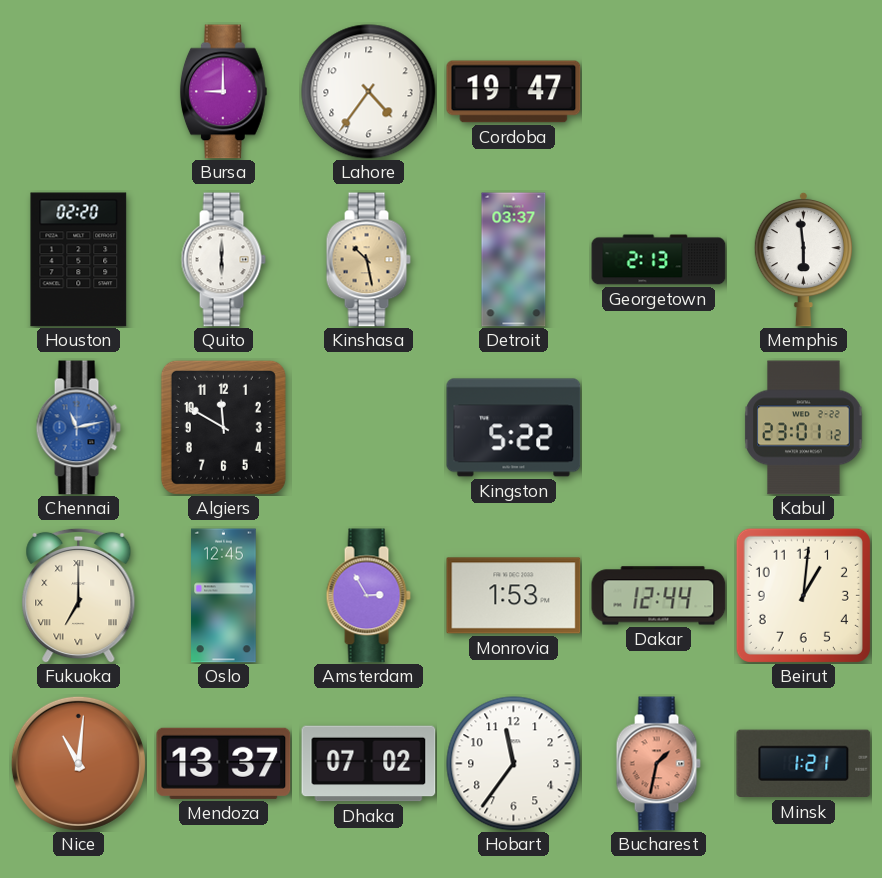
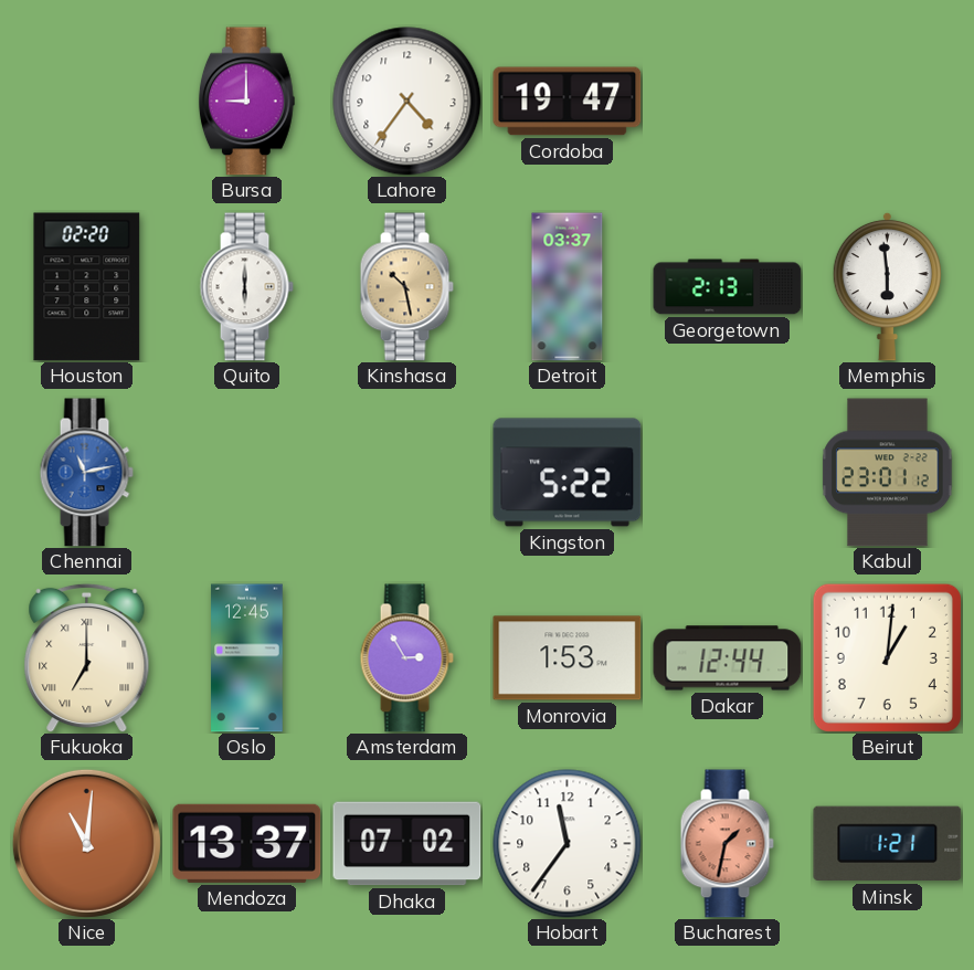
Algiers: 11:50 -> none
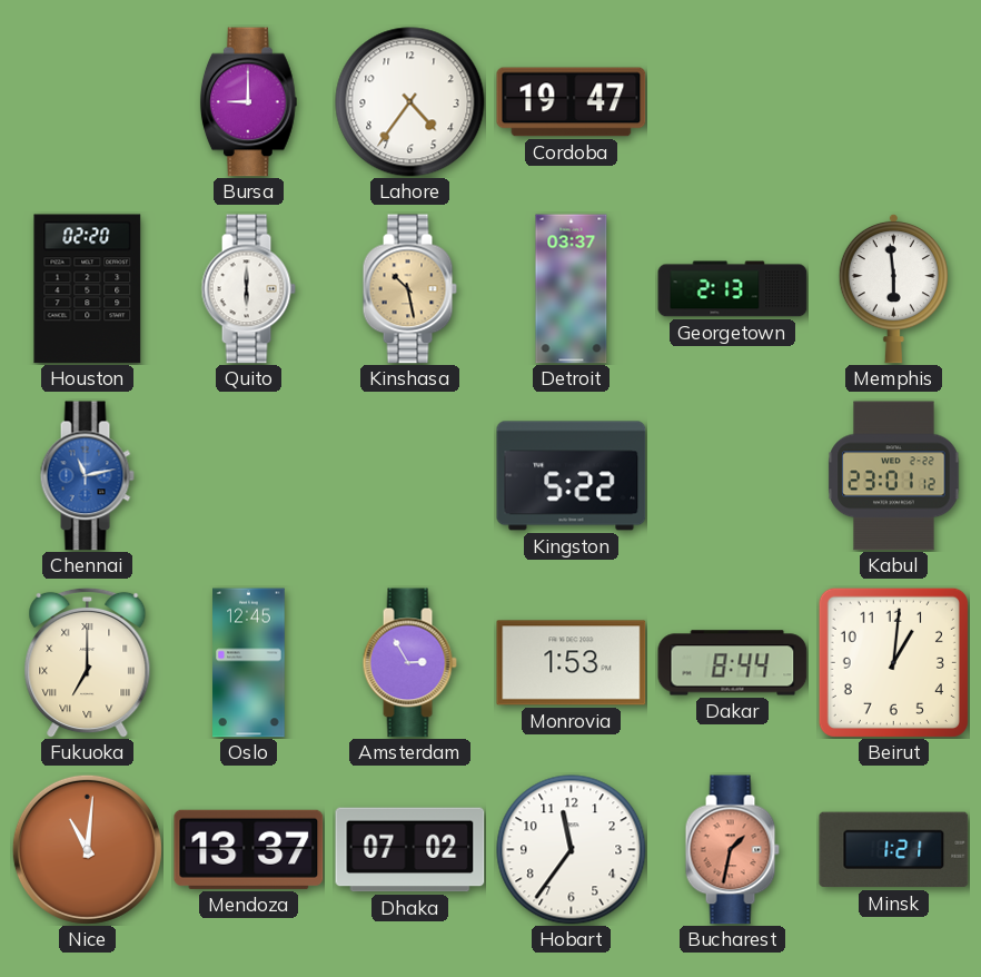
Dakar: 12:44 -> 8:44
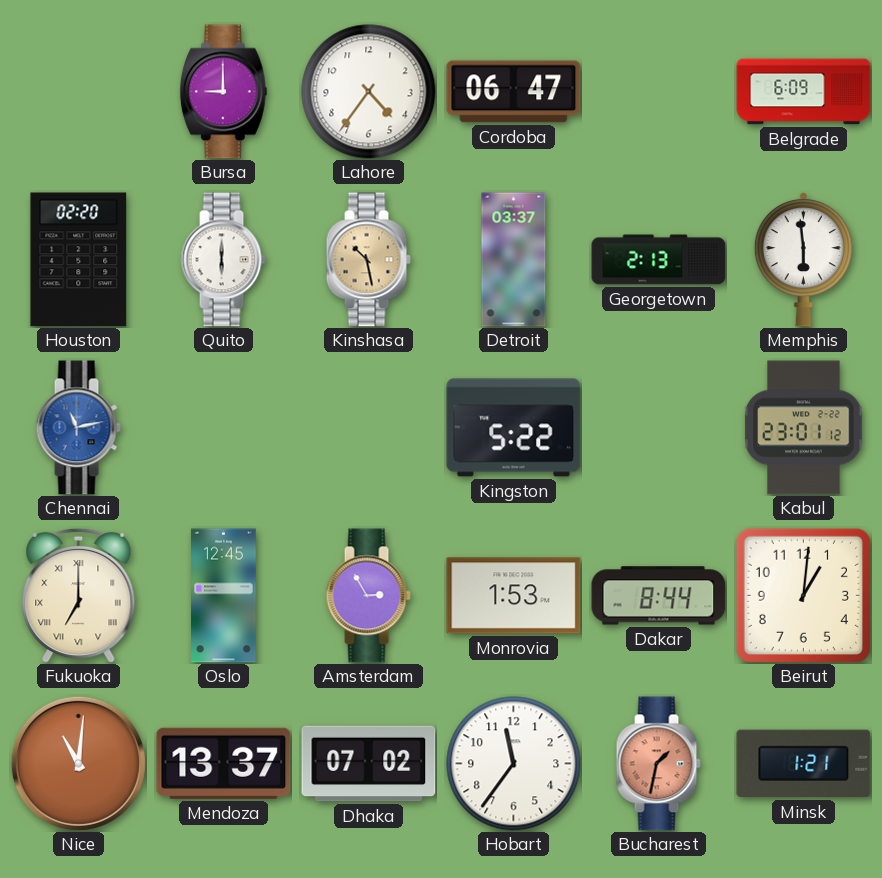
Cordoba: 19:47 -> 06:47
Belgrade: none -> 6:09
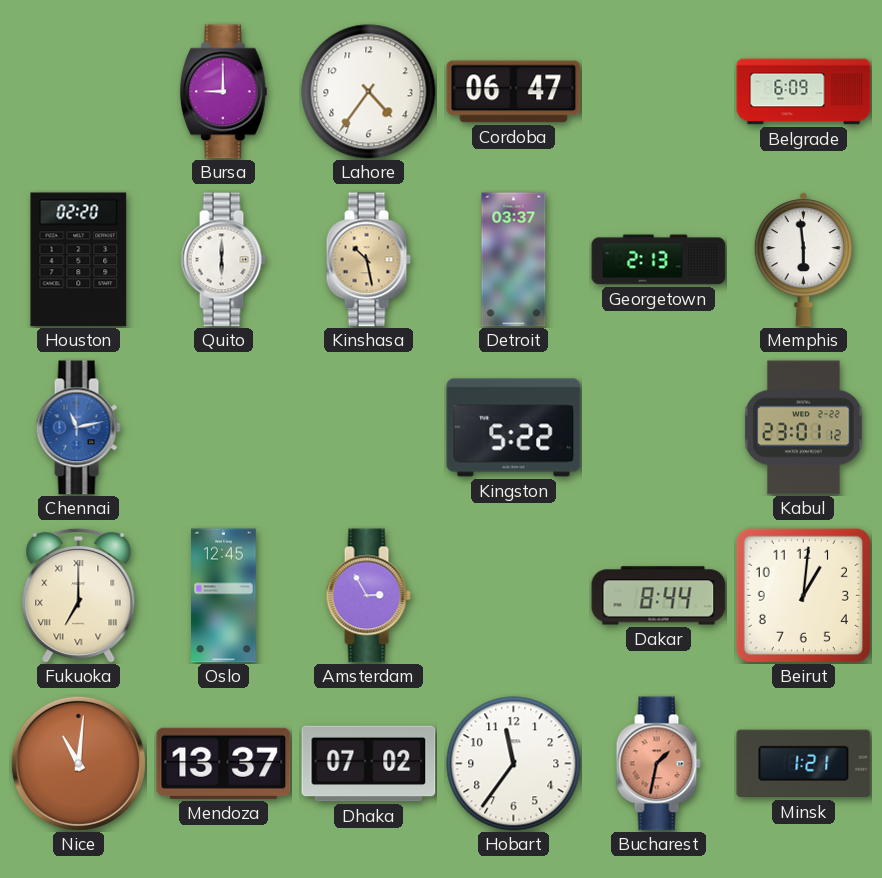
Monrovia: 1:53 -> none
